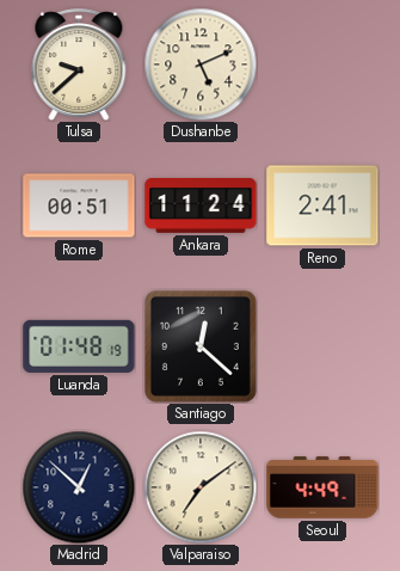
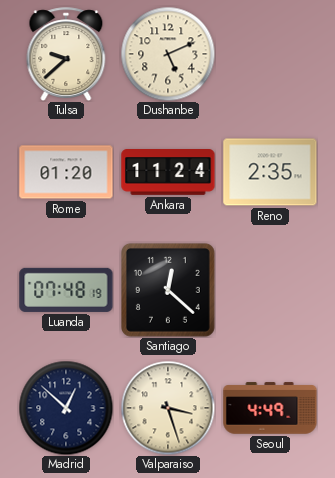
Rome: 00:51 -> 01:20
Reno: 2:41 -> 2:35
Luanda: 01:48 -> 07:48
Valparaiso: 7:09 -> 3:27
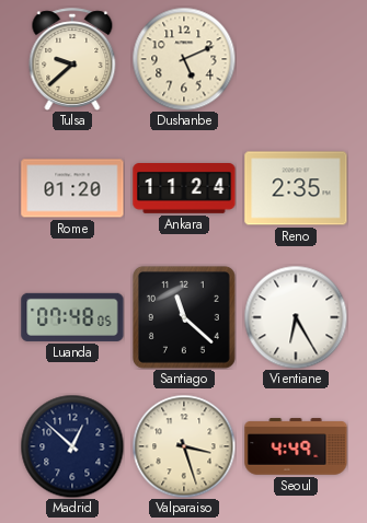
Luanda: 07:48:19 -> 07:48:05
Santiago: 12:22 -> 11:22
Vientiane: none -> 6:25
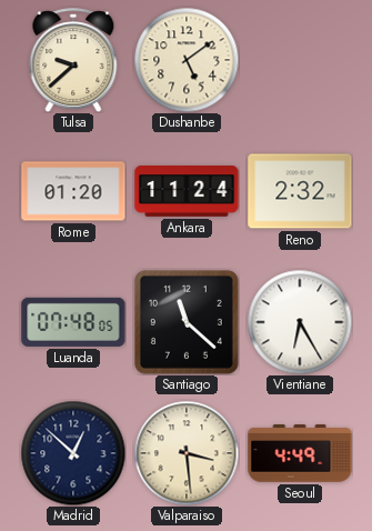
Dushanbe: 5:11 -> 5:09
Reno: 2:35 -> 2:32
Valparaiso: 3:27 -> 3:29
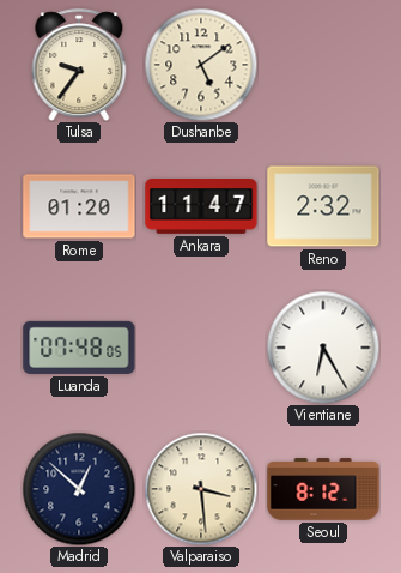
Tulsa: 9:38 -> 9:36
Ankara: 11:24 -> 11:47
Santiago: 11:22 -> none
Seoul: 4:49 -> 8:12
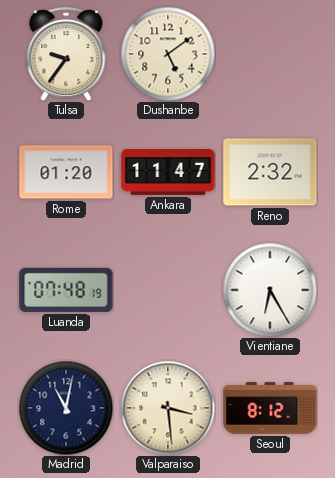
Luanda: 07:48:05 -> 07:48:19
Madrid: 12:52 -> 11:02
